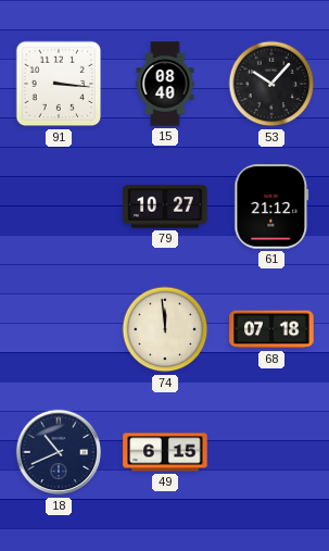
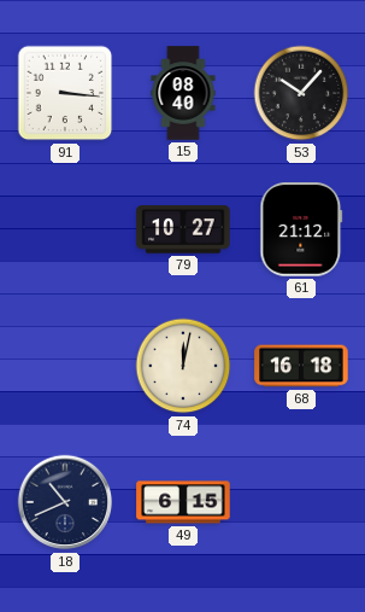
74: 11:59 -> 12:02
68: 07:18 -> 16:18
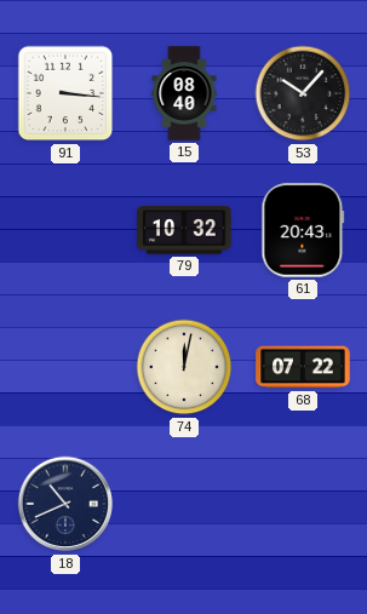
79: 10:27 -> 10:32
61: 21:12 -> 20:43
68: 16:18 -> 07:22
49: 6:15 -> none
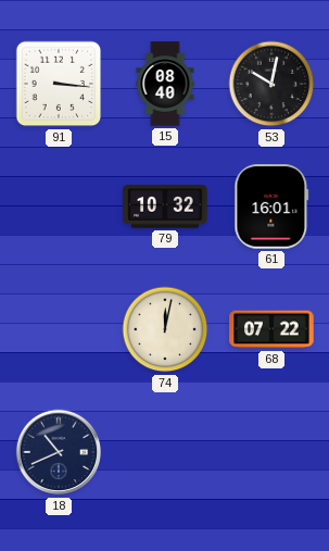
53: 10:07 -> 10:02
61: 20:43 -> 16:01
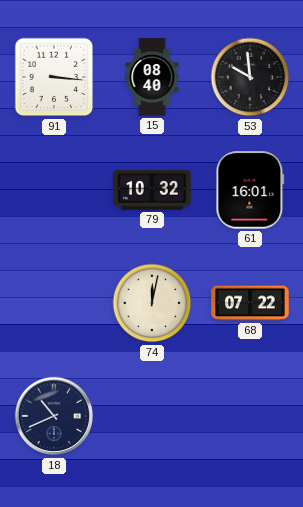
53: 10:02 -> 9:59
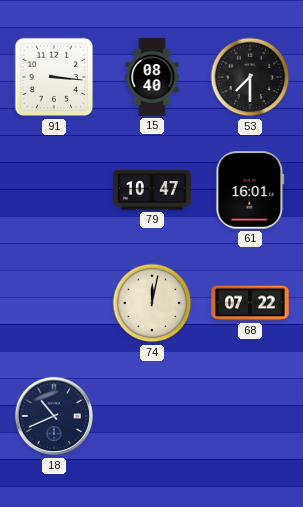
53: 9:59 -> 7:30
79: 10:32 -> 10:47
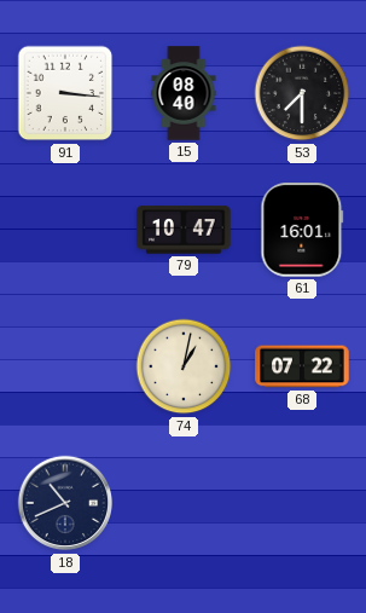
74: 12:02 -> 1:02
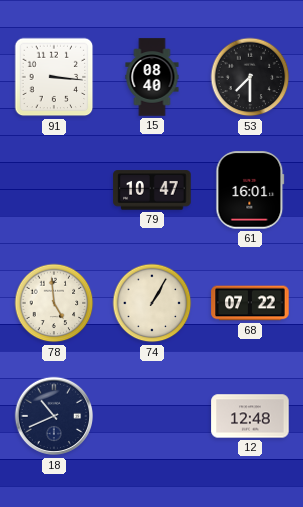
78: none -> 4:59
74: 1:02 -> 1:05
12: none -> 12:48
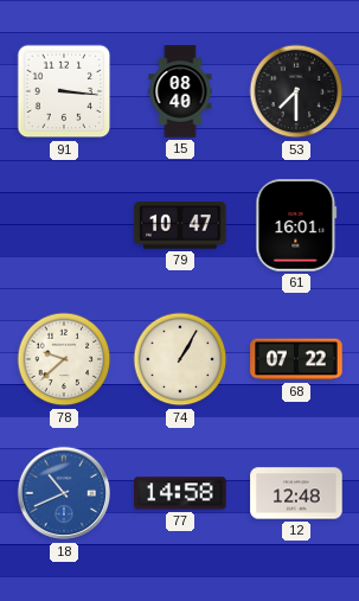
78: 4:59 -> 9:38
18 dial: navy -> blue
77: none -> 14:58
